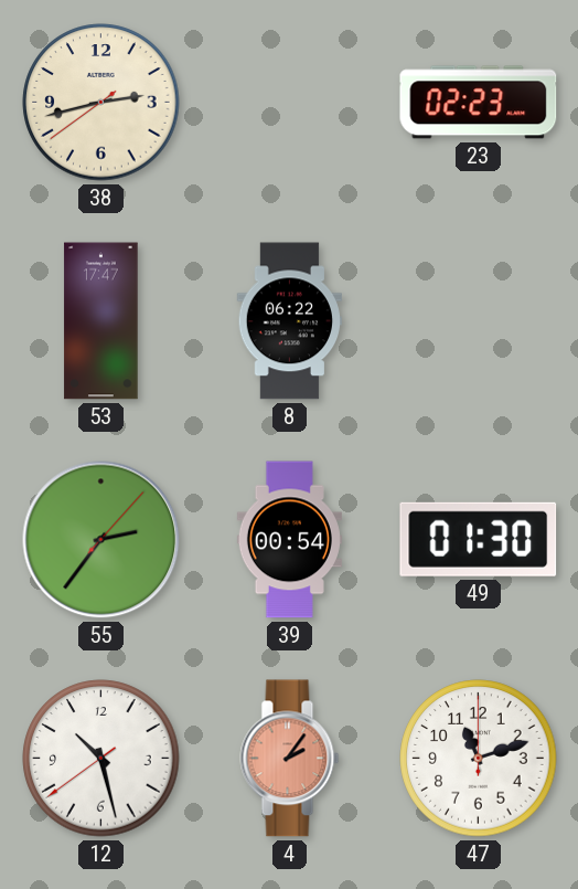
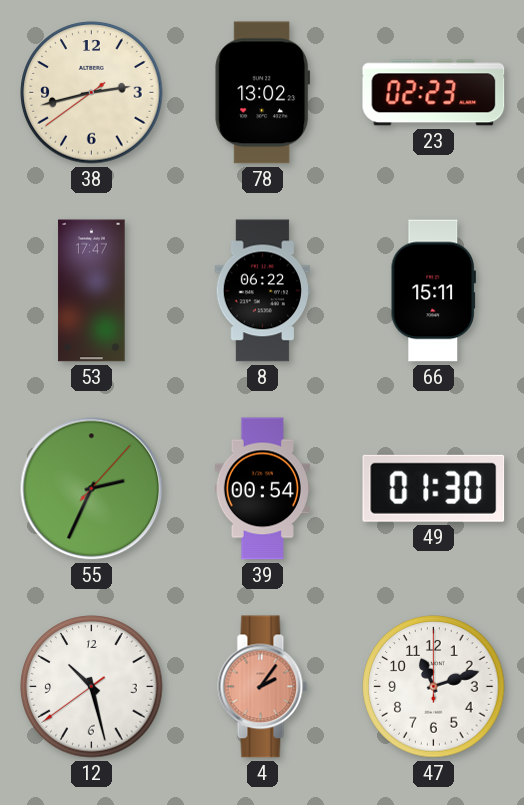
78: none -> 13:02
66: none -> 15:11
55: 2:36 -> 2:34
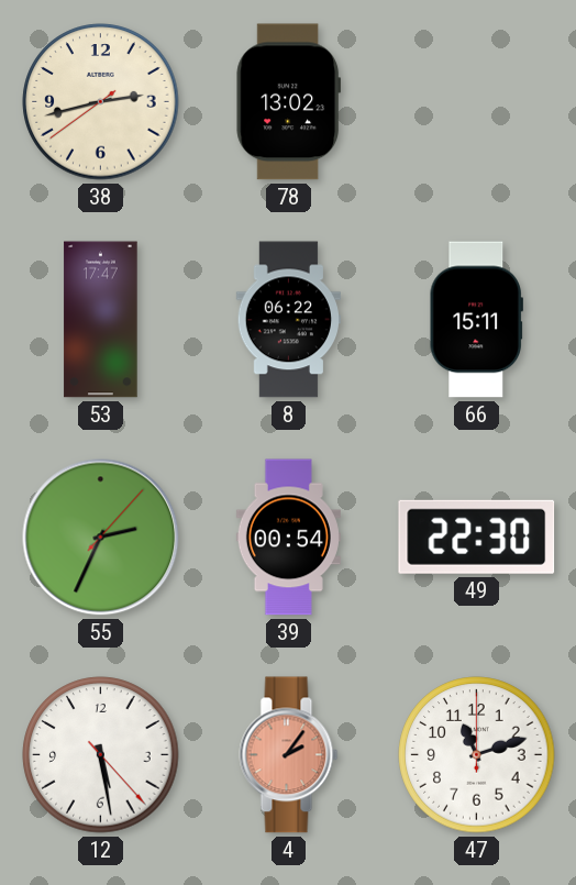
23: 02:23 -> none
49: 01:30 -> 22:30
12: 10:27 -> 5:28
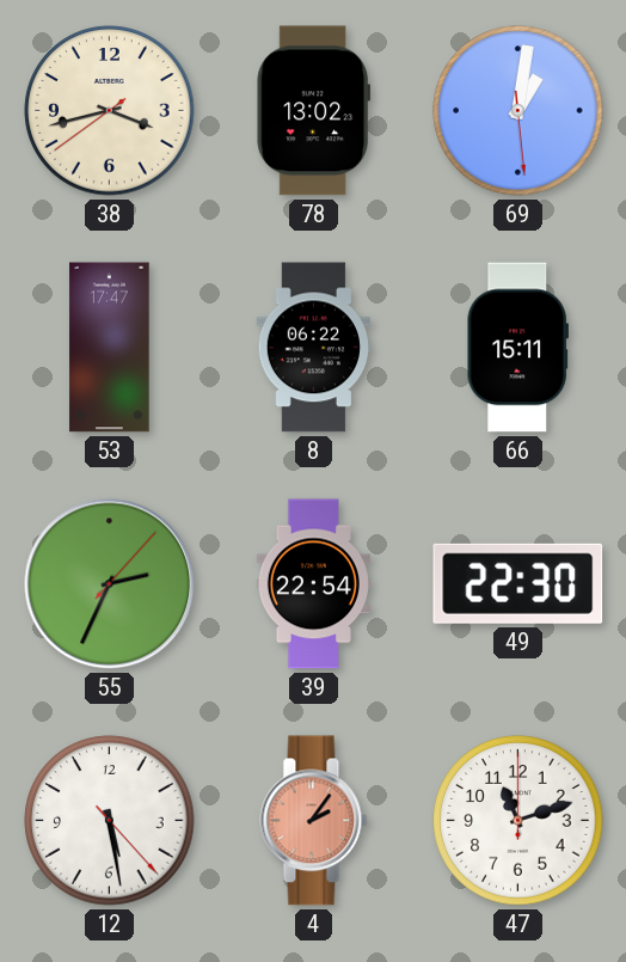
38: 2:42 -> 3:42
69: none -> 1:01
39: 00:54 -> 22:54
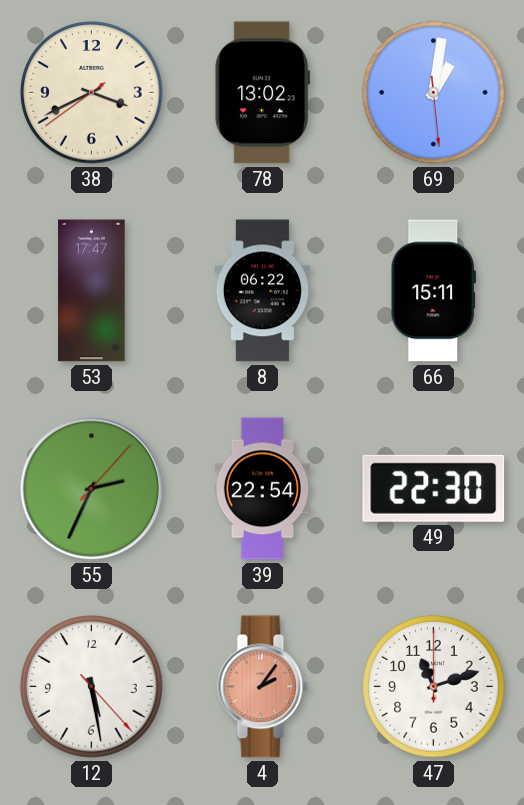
38: 3:42 -> 3:40
